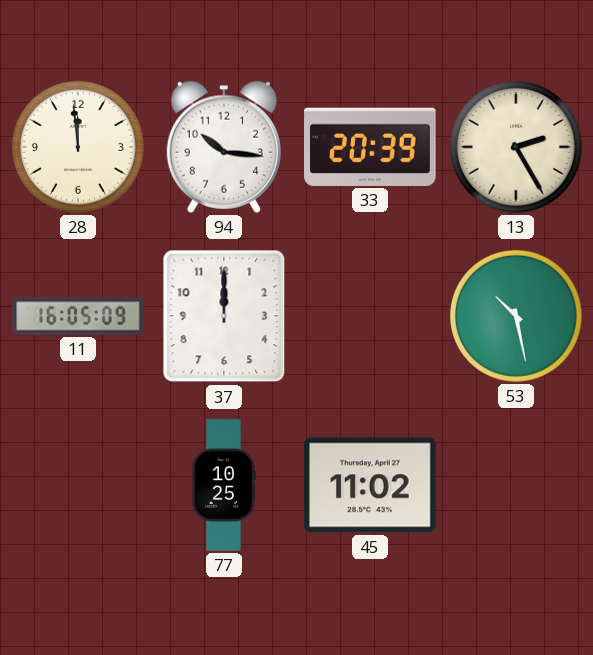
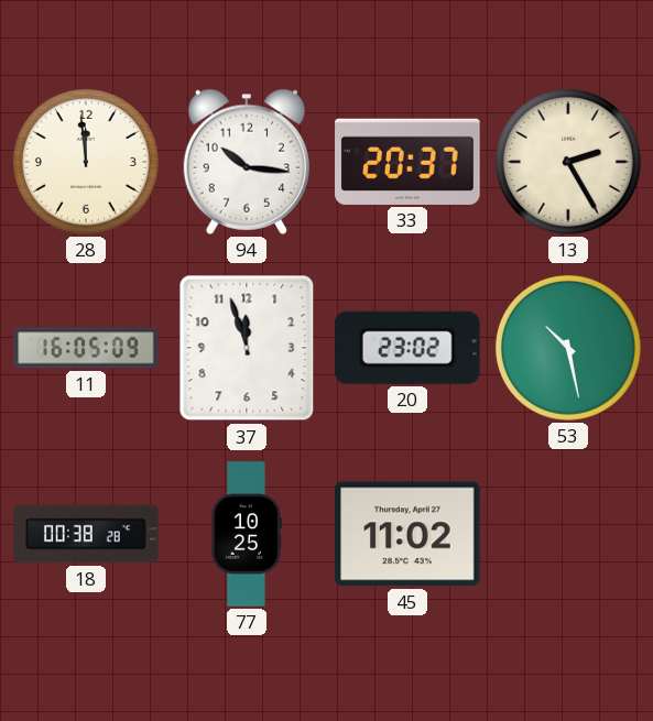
33: 20:39 -> 20:37
37: 12:00 -> 11:57
20: none -> 23:02
18: none -> 00:38
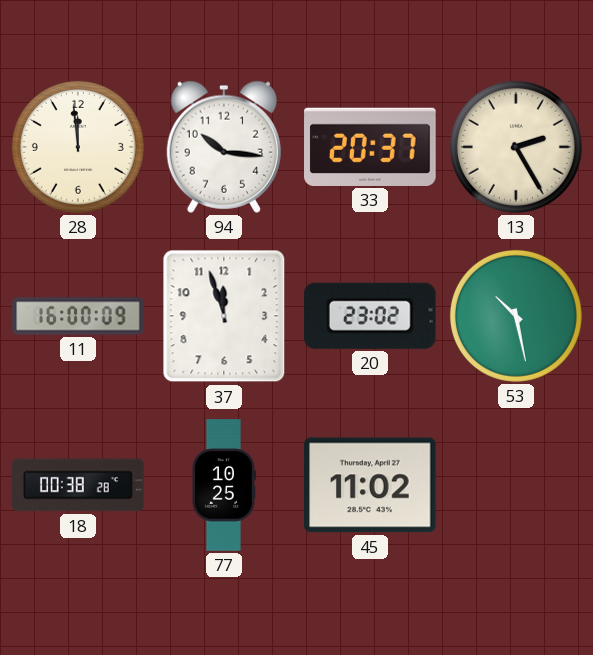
11: 16:05 -> 16:00
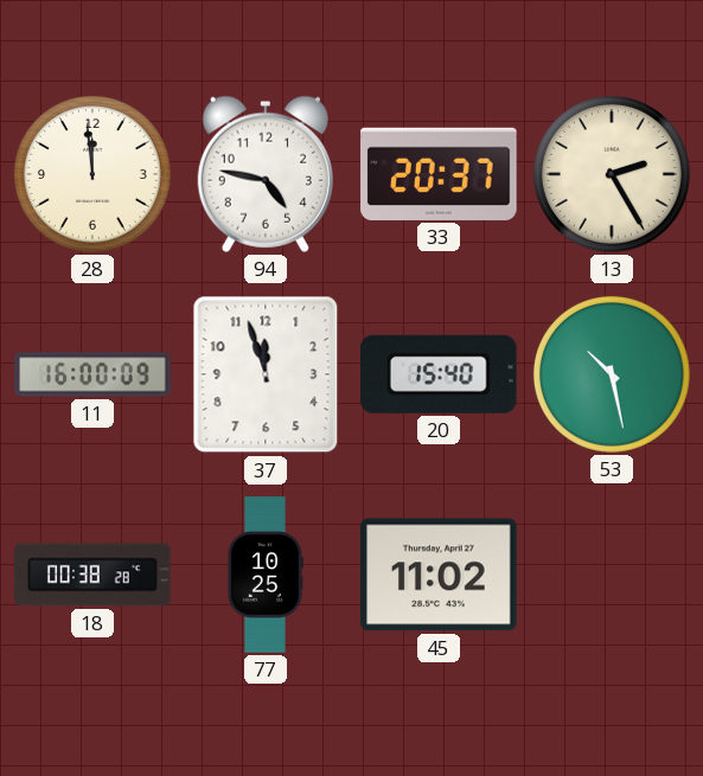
94: 10:16 -> 4:47
20: 23:02 -> 15:40
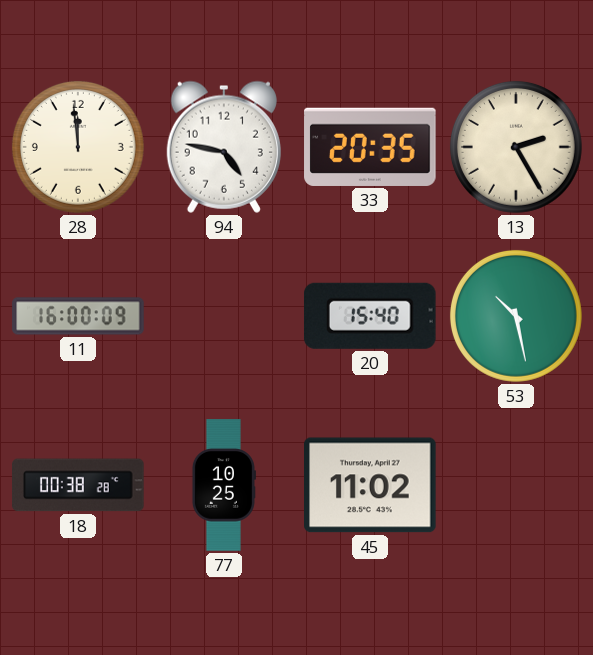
33: 20:37 -> 20:35
37: 11:57 -> none
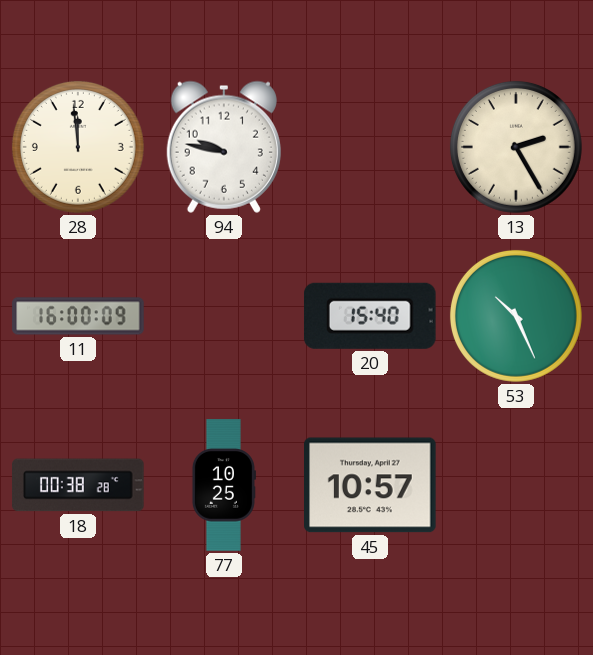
94: 4:47 -> 9:47
33: 20:35 -> none
53: 10:28 -> 10:26
45: 11:02 -> 10:57
